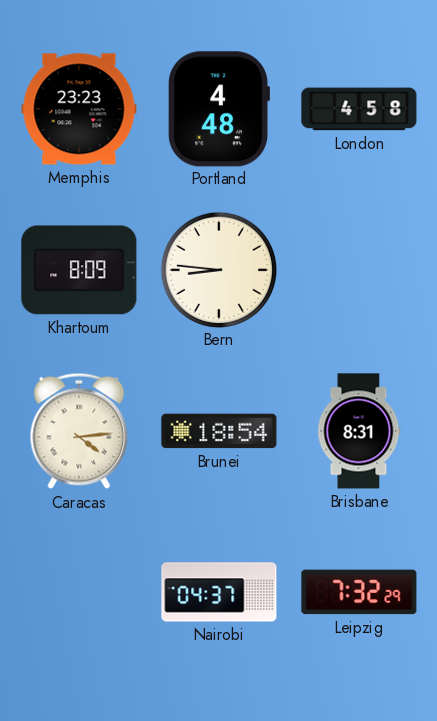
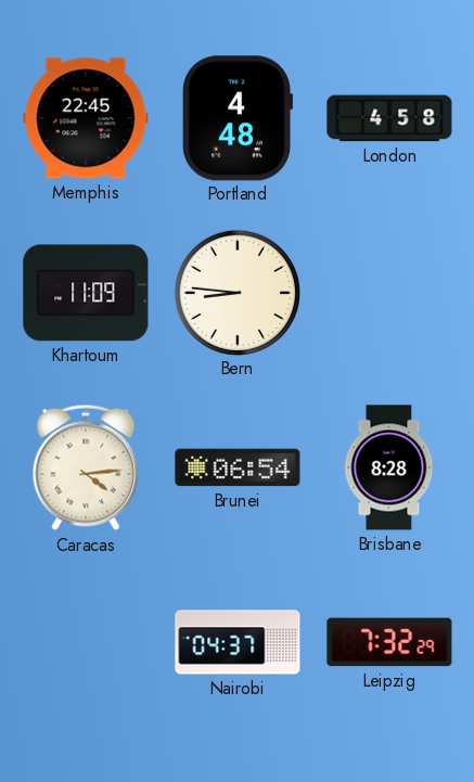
Memphis: 23:23 -> 22:45
Khartoum: 8:09 -> 11:09
Brunei: 18:54 -> 06:54
Brisbane: 8:31 -> 8:28
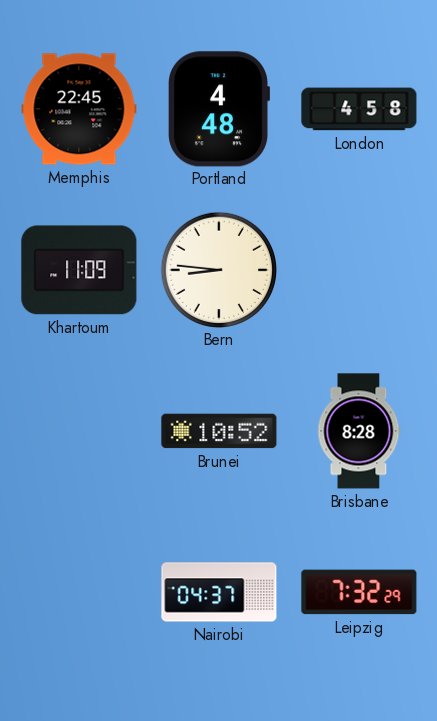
Caracas: 4:14 -> none
Brunei: 06:54 -> 10:52
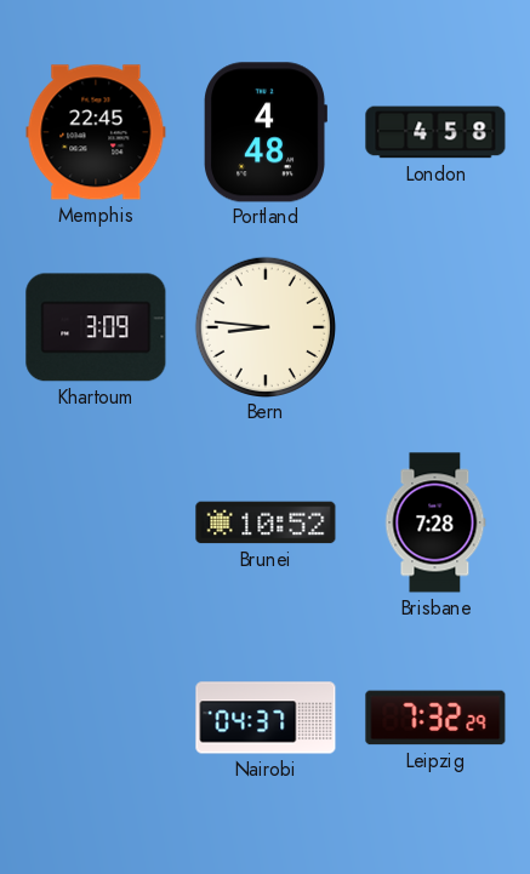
Khartoum: 11:09 -> 3:09
Brisbane: 8:28 -> 7:28
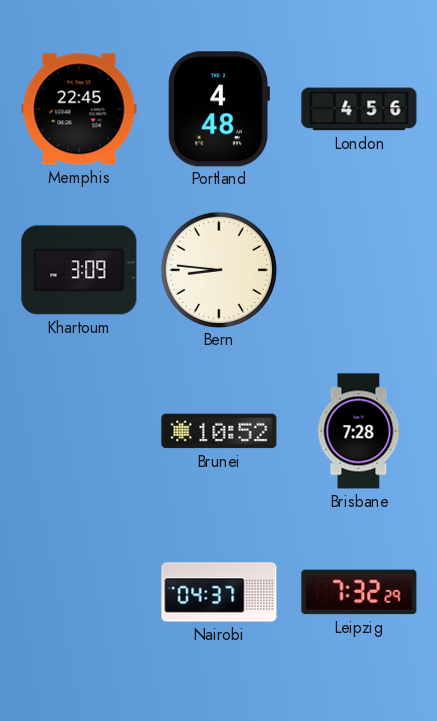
London: 4:58 -> 4:56
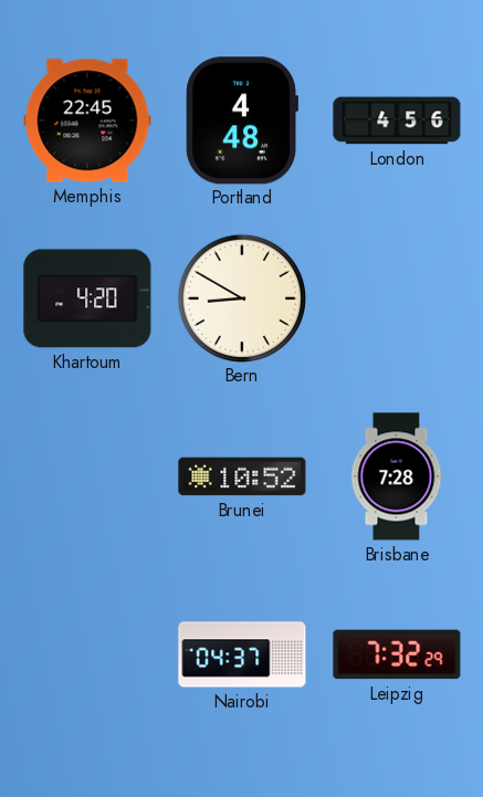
Khartoum: 3:09 -> 4:20
Bern: 8:46 -> 8:50
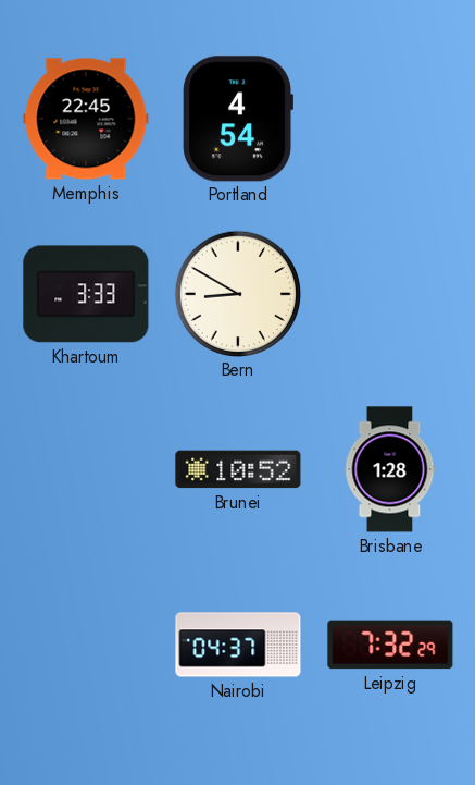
Portland: 4:48 -> 4:54
London: 4:56 -> none
Khartoum: 4:20 -> 3:33
Brisbane: 7:28 -> 1:28
